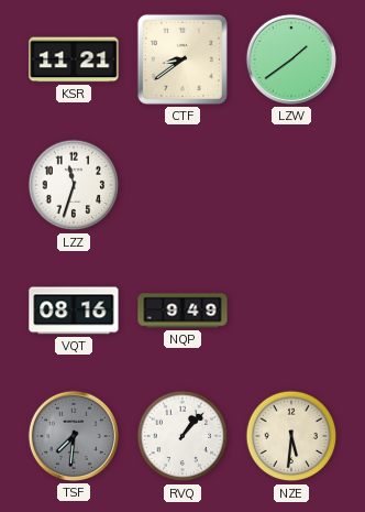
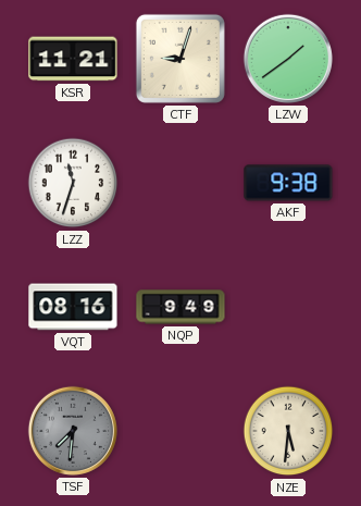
CTF: 8:39 -> 9:03
AKF: none -> 9:38
RVQ: 1:07 -> none
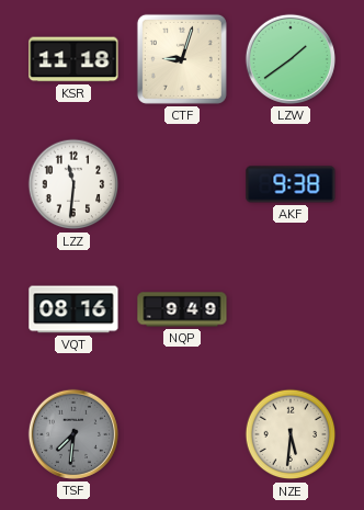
KSR: 11:21 -> 11:18
LZZ: 11:33 -> 11:31
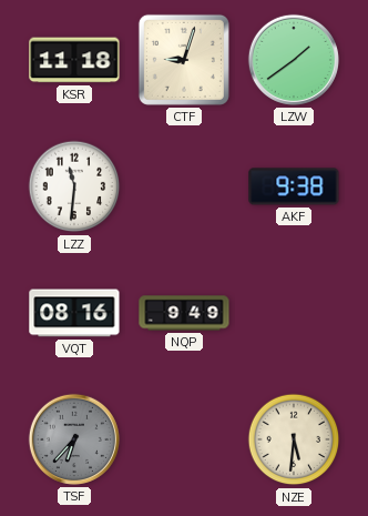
TSF: 7:31 -> 6:37
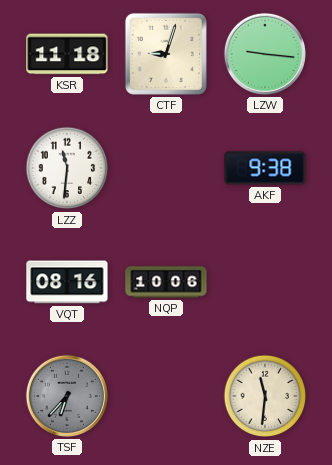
LZW: 1:39 -> 9:16
NQP: 9:49 -> 10:06
NZE: 5:31 -> 11:31
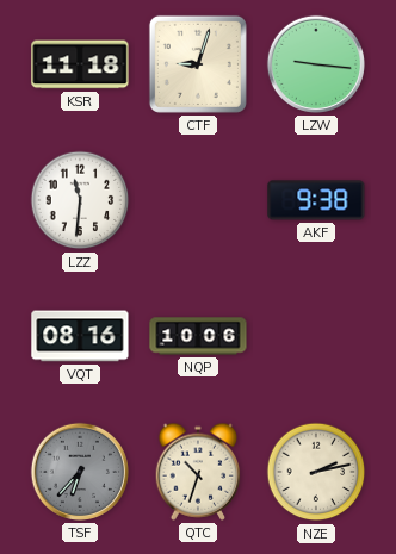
QTC: none -> 10:33
NZE: 11:31 -> 2:13
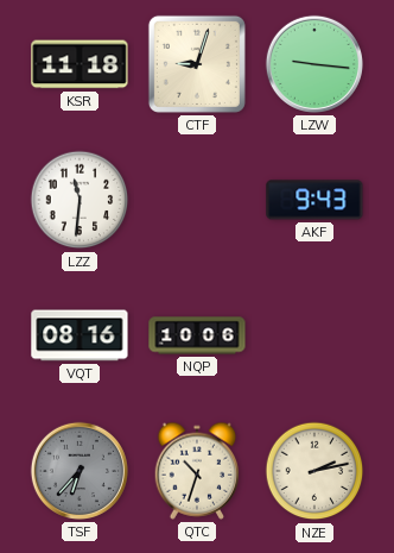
AKF: 9:38 -> 9:43
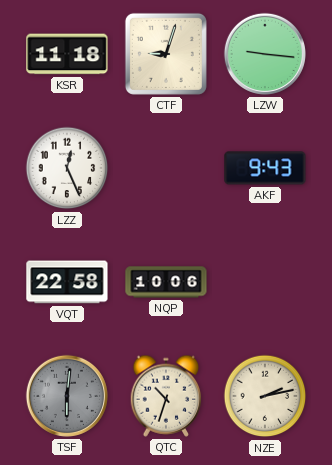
LZZ: 11:31 -> 12:26
VQT: 08:16 -> 22:58
TSF: 6:37 -> 6:01
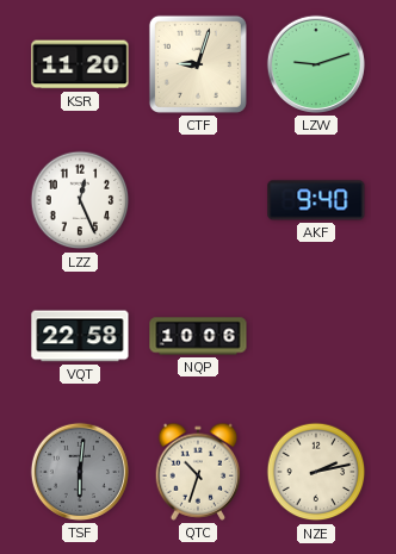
KSR: 11:18 -> 11:20
LZW: 9:16 -> 9:12
AKF: 9:43 -> 9:40
